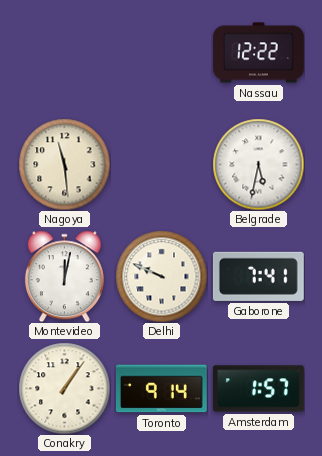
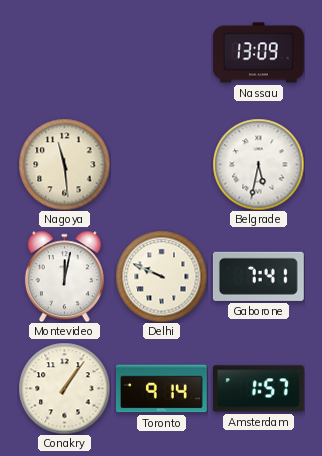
Nassau: 12:22 -> 13:09
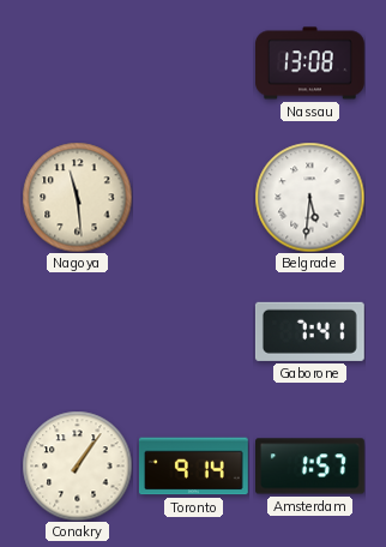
Nassau: 13:09 -> 13:08
Belgrade: 5:32 -> 5:31
Montevideo: 12:02 -> none
Delhi: 9:49 -> none
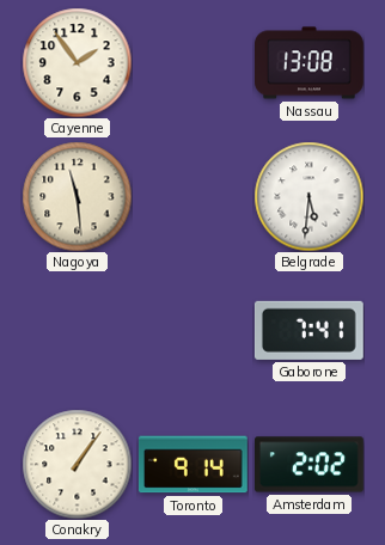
Cayenne: none -> 1:54
Amsterdam: 1:57 -> 2:02
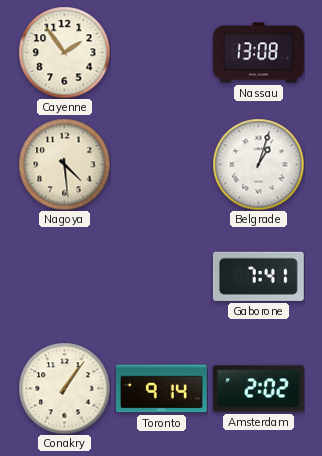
Nagoya: 11:29 -> 4:29
Belgrade: 5:31 -> 1:03
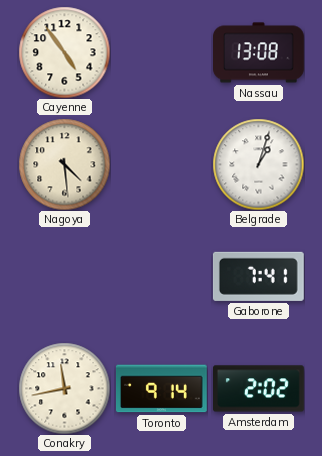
Cayenne: 1:54 -> 4:54
Conakry: 1:06 -> 11:43
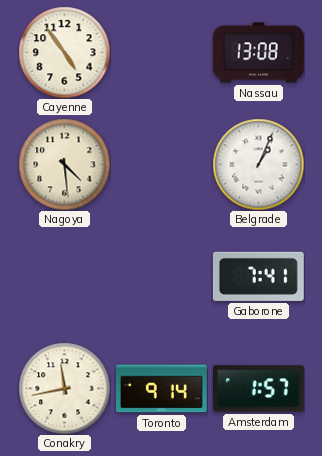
Belgrade: 1:03 -> 1:04
Amsterdam: 2:02 -> 1:57
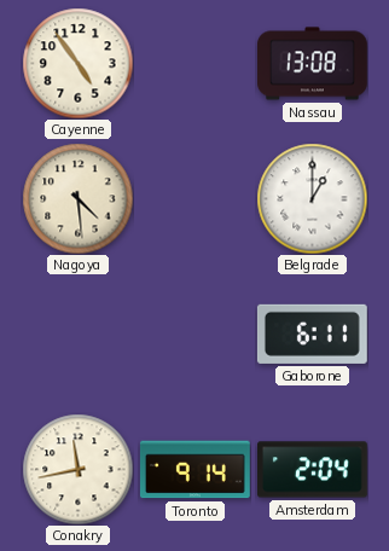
Belgrade: 1:04 -> 1:00
Gaborone: 7:41 -> 6:11
Amsterdam: 1:57 -> 2:04
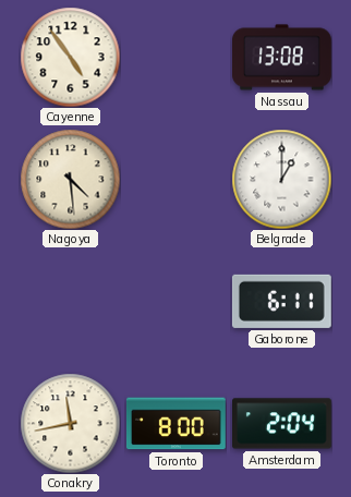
Toronto: 9:14 -> 8:00
